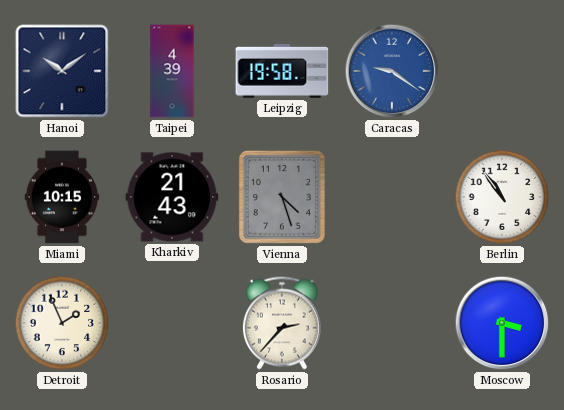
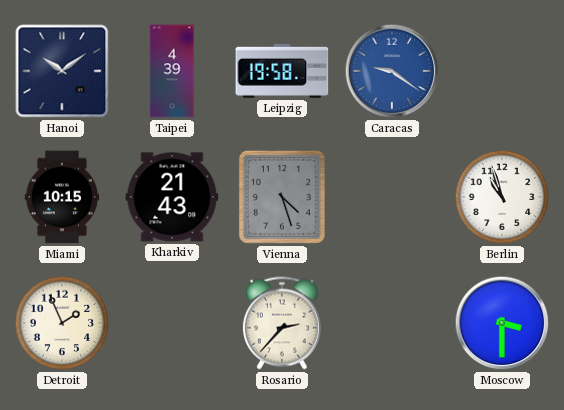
Berlin: 10:54 -> 10:57
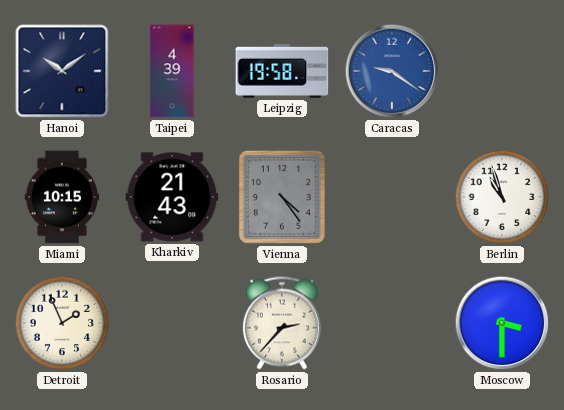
Vienna: 4:27 -> 4:24
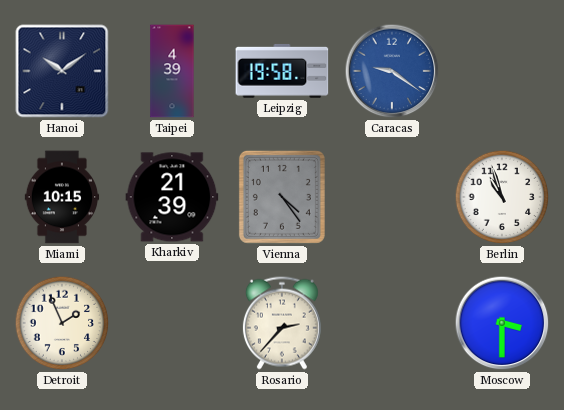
Kharkiv: 21:43 -> 21:39
